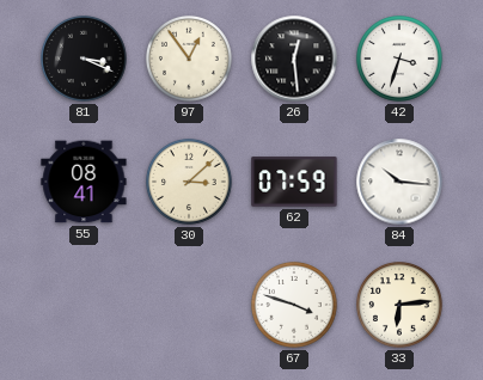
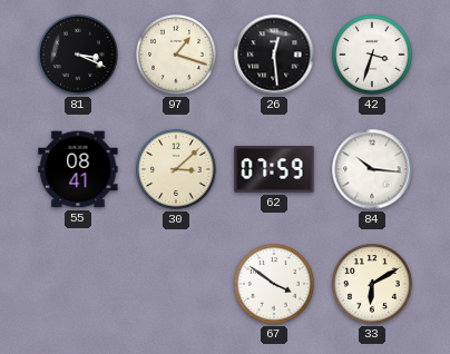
97: 12:54 -> 1:18
67: 3:48 -> 3:51
33: 6:14 -> 6:10
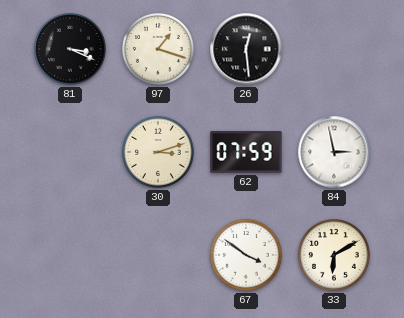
42: 3:33 -> none
55: 08:41 -> none
30: 3:08 -> 3:12
84: 10:16 -> 2:58
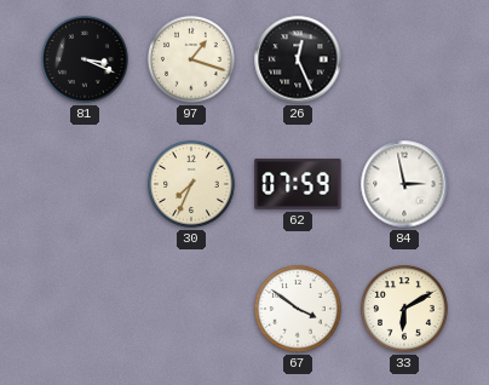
26: 12:29 -> 12:26
30: 3:12 -> 7:34
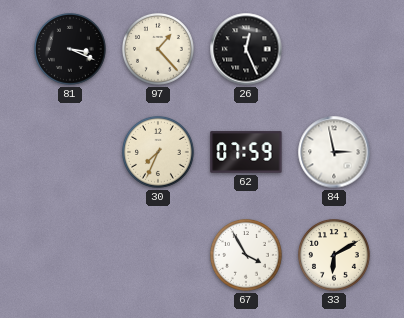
97: 1:18 -> 1:23
67: 3:51 -> 3:55
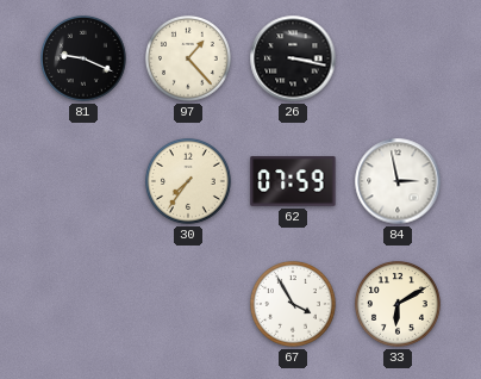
81: 3:19 -> 9:19
26: 12:26 -> 3:17
30: 7:34 -> 7:36
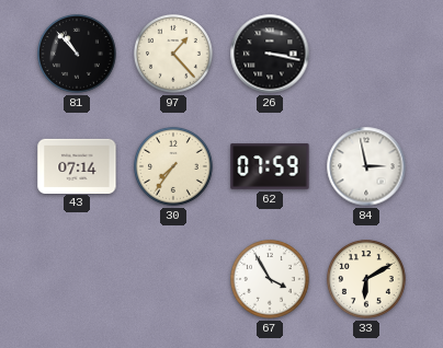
81: 9:19 -> 10:53
43: none -> 07:14
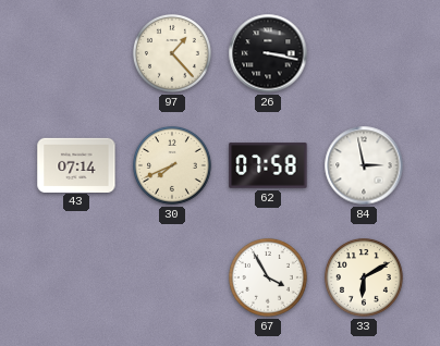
81: 10:53 -> none
30: 7:36 -> 7:41
62: 07:59 -> 07:58
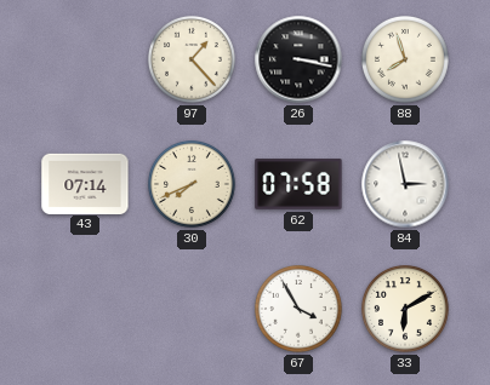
88: none -> 7:57
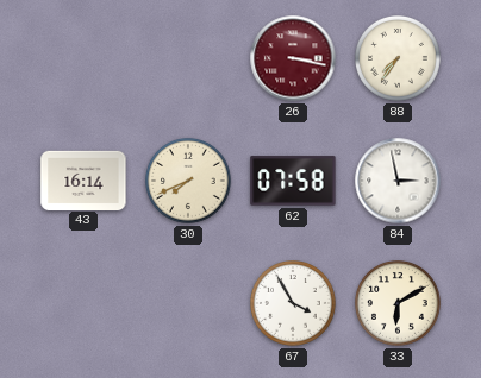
97: 1:23 -> none
26 dial: black -> burgundy
88: 7:57 -> 7:36
43: 07:14 -> 16:14
